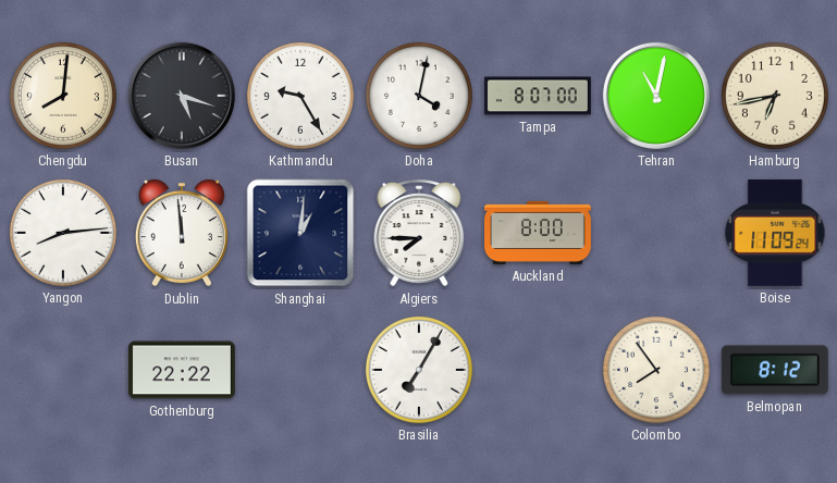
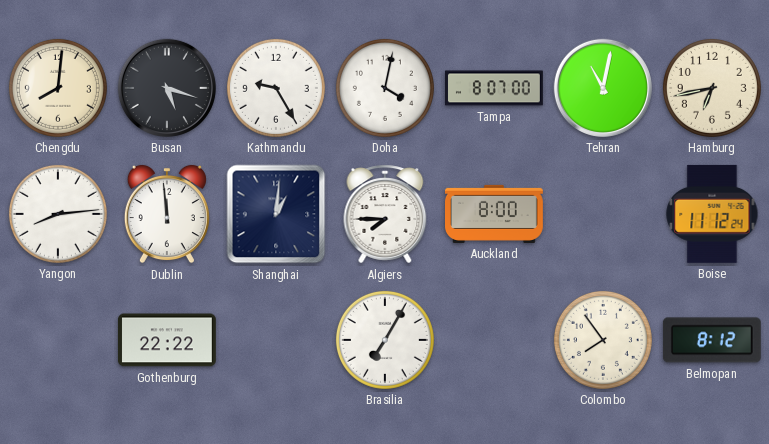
Boise: 11:09 -> 11:12
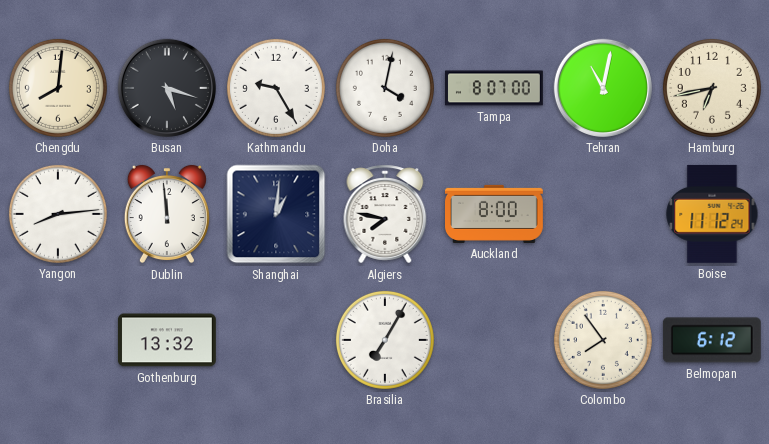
Algiers: 7:45 -> 7:47
Gothenburg: 22:22 -> 13:32
Belmopan: 8:12 -> 6:12
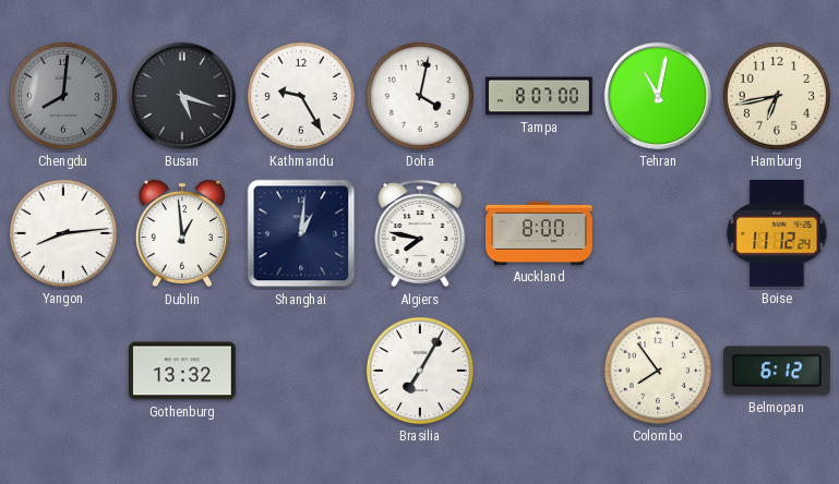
Chengdu dial: cream -> grey
Dublin: 11:59 -> 12:59
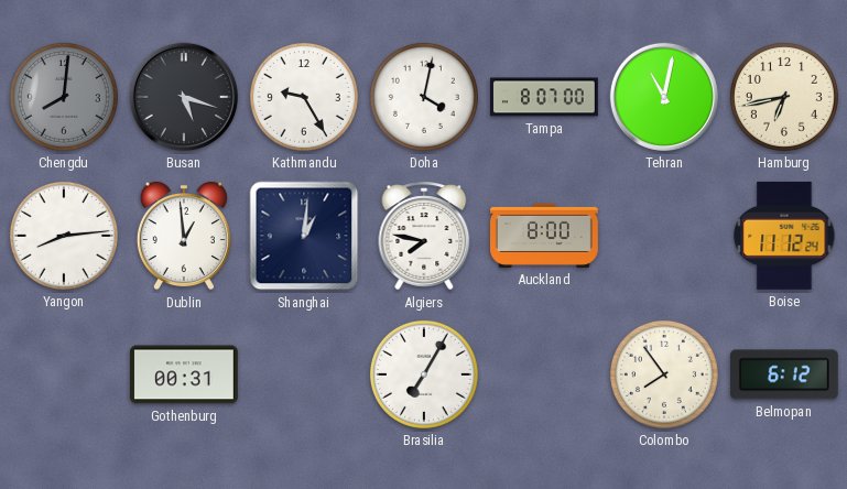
Gothenburg: 13:32 -> 00:31
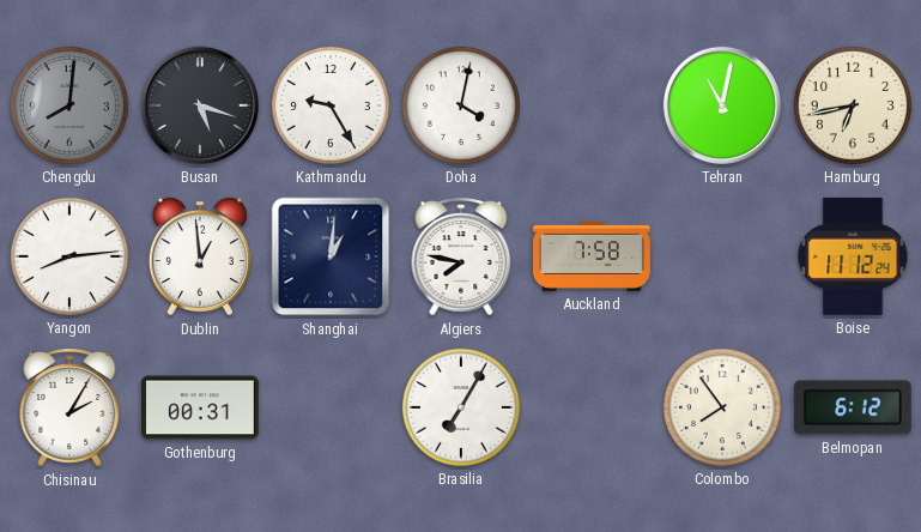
Tampa: 8:07 -> none
Auckland: 8:00 -> 7:58
Chisinau: none -> 2:05
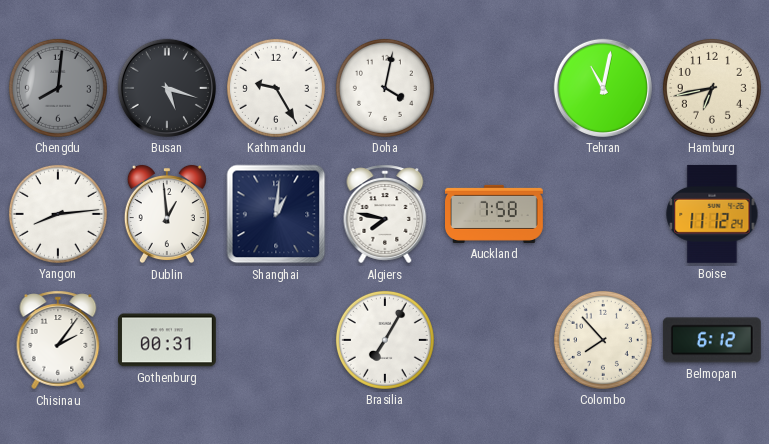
Chisinau: 2:05 -> 2:06
Colombo: 7:54 -> 7:53
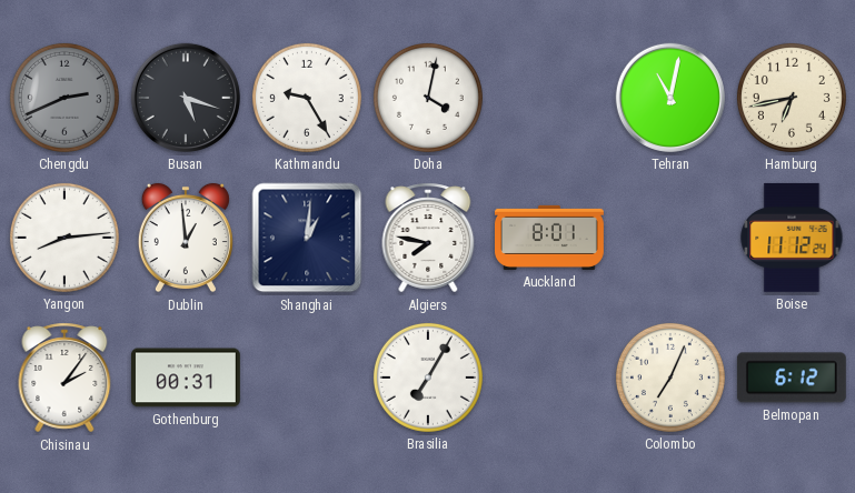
Chengdu: 8:01 -> 2:41
Auckland: 7:58 -> 8:01
Colombo: 7:53 -> 7:04
